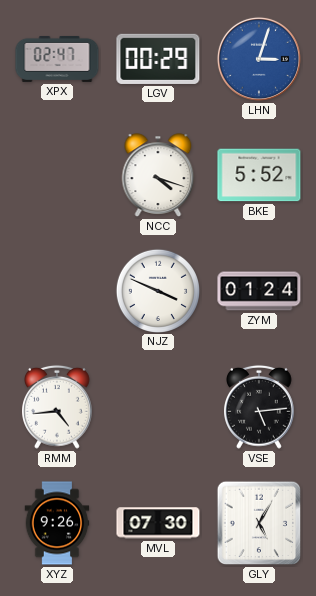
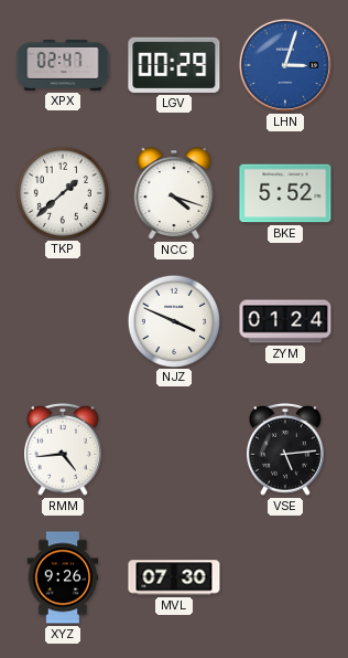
TKP: none -> 1:38
GLY: 5:05 -> none
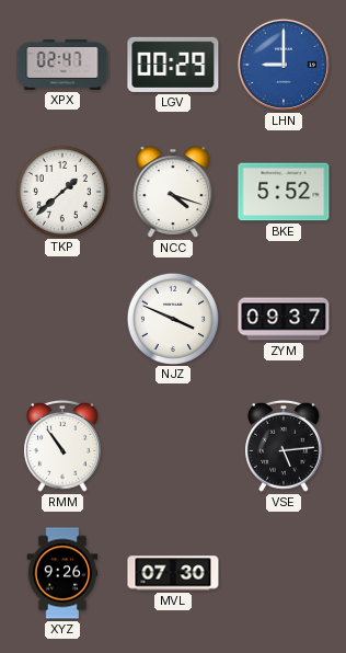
LHN: 3:03 -> 9:00
ZYM: 01:24 -> 09:37
RMM: 4:44 -> 10:54
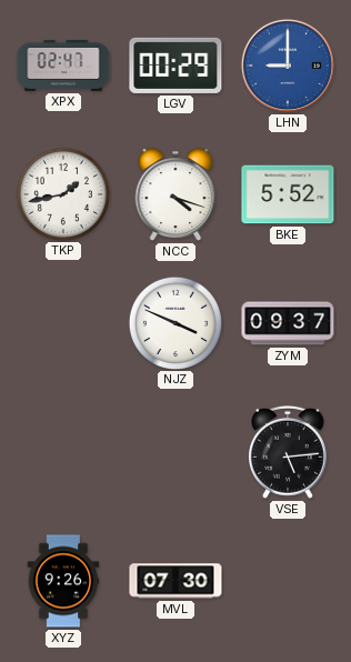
TKP: 1:38 -> 1:43
RMM: 10:54 -> none
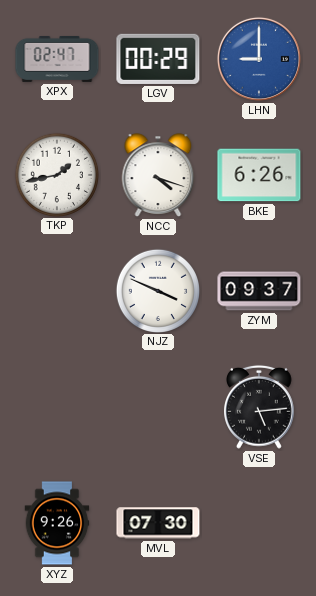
BKE: 5:52 -> 6:26
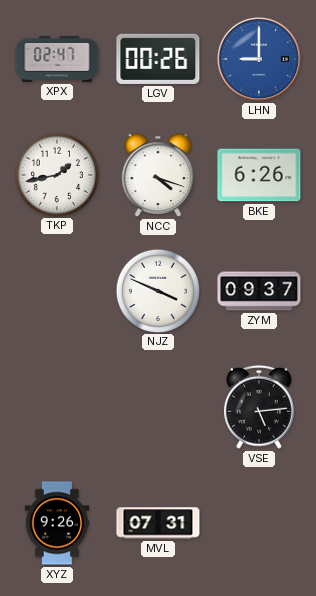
LGV: 00:29 -> 00:26
MVL: 07:30 -> 07:31
